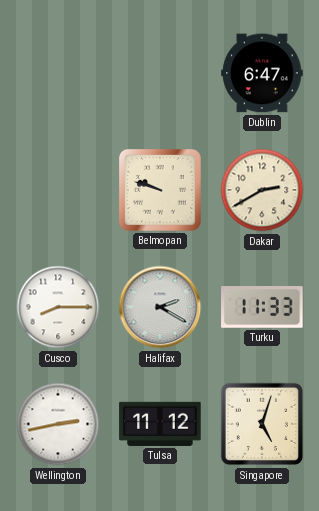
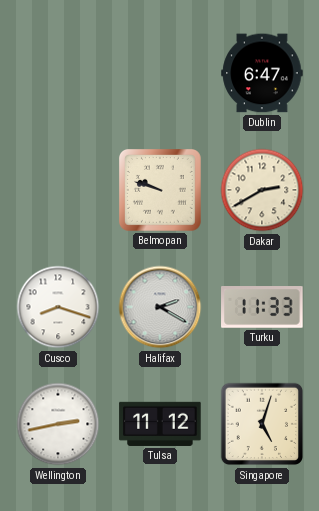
Cusco: 8:15 -> 8:18
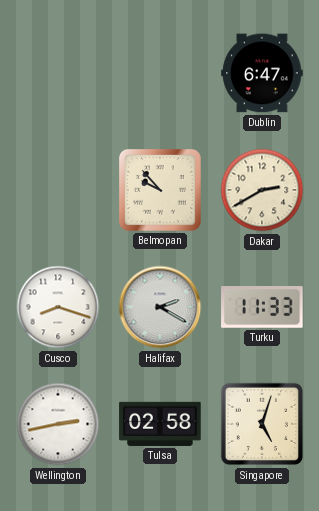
Belmopan: 9:48 -> 9:53
Tulsa: 11:12 -> 02:58
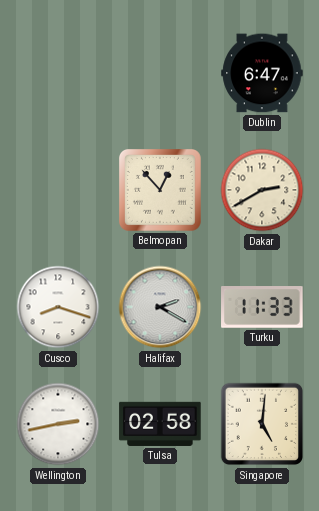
Belmopan: 9:53 -> 12:53
Singapore: 5:03 -> 5:01
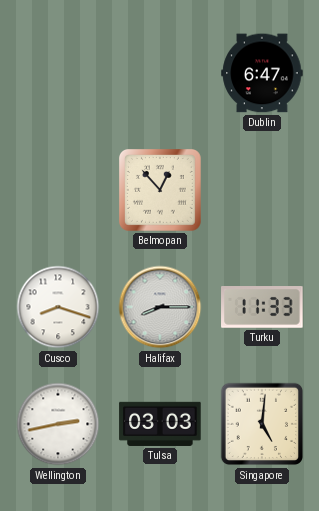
Dakar: 2:40 -> none
Halifax: 2:20 -> 8:15
Tulsa: 02:58 -> 03:03
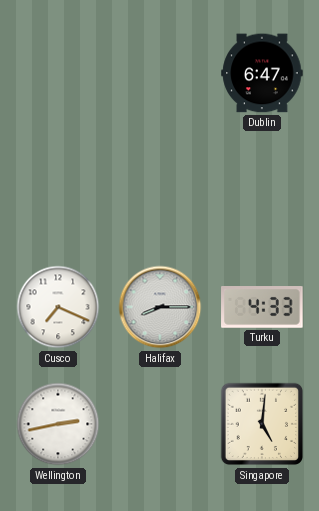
Belmopan: 12:53 -> none
Cusco: 8:18 -> 7:19
Turku: 11:33 -> 4:33
Tulsa: 03:03 -> none
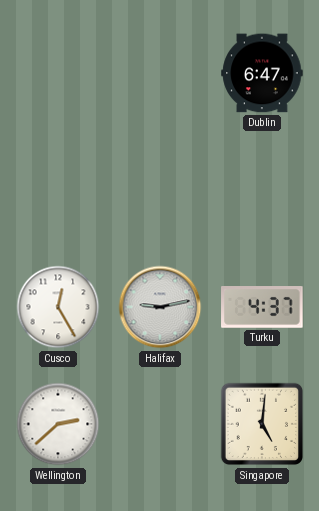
Cusco: 7:19 -> 12:25
Halifax: 8:15 -> 9:13
Turku: 4:33 -> 4:37
Wellington: 2:43 -> 2:38
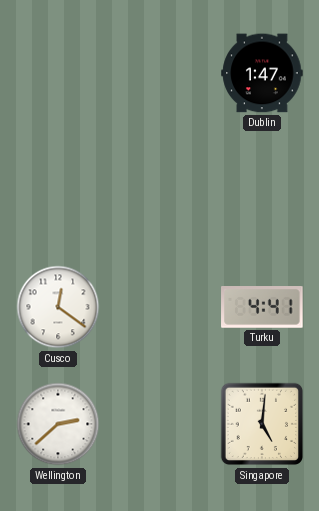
Dublin: 6:47 -> 1:47
Cusco: 12:25 -> 12:21
Halifax: 9:13 -> none
Turku: 4:37 -> 4:41
